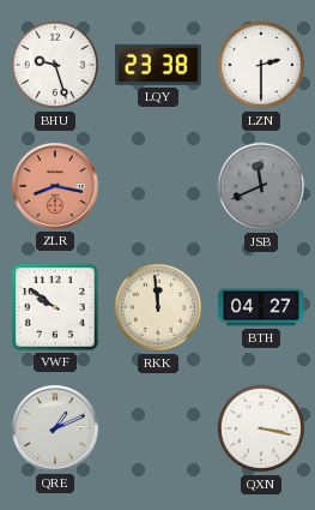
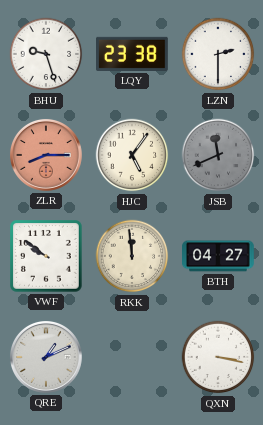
ZLR: 8:17 -> 8:15
HJC: none -> 5:06
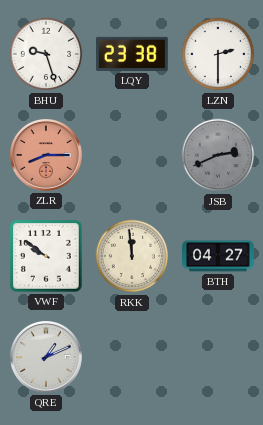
HJC: 5:06 -> none
JSB: 11:41 -> 2:41
QXN: 3:17 -> none
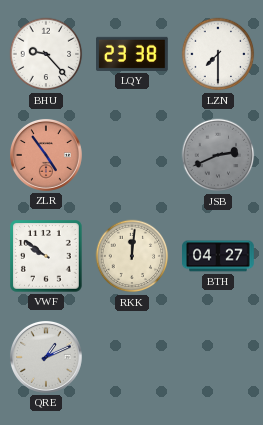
BHU: 9:27 -> 9:23
LZN: 2:30 -> 7:30
ZLR: 8:15 -> 4:54
RKK: 11:59 -> 12:01
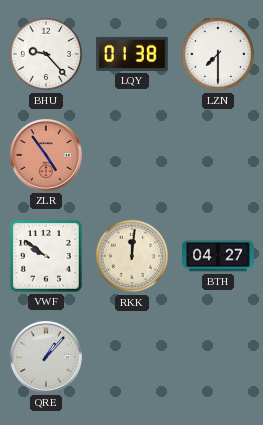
LQY: 23:38 -> 01:38
JSB: 2:41 -> none
QRE: 1:11 -> 1:07
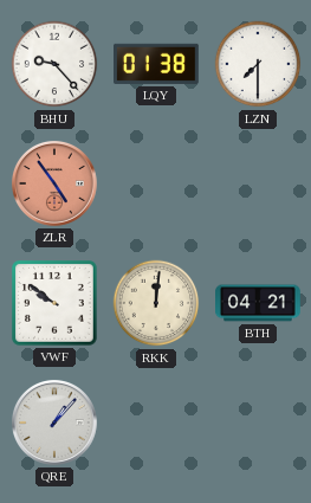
BTH: 04:27 -> 04:21
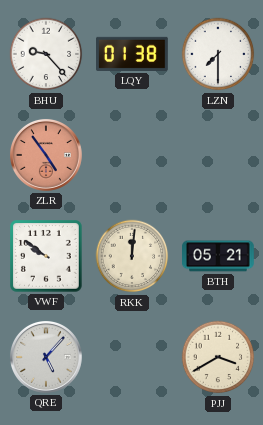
BTH: 04:21 -> 05:21
QRE: 1:07 -> 5:07
PJJ: none -> 3:40
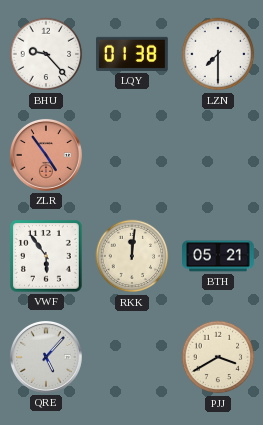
VWF: 9:51 -> 5:54
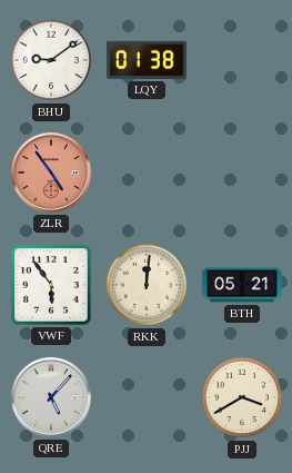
BHU: 9:23 -> 9:09
LZN: 7:30 -> none
